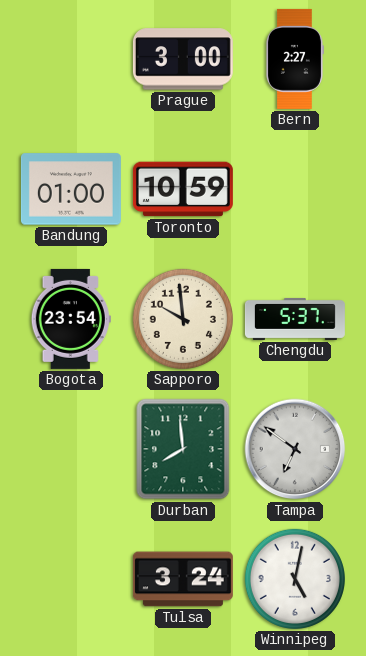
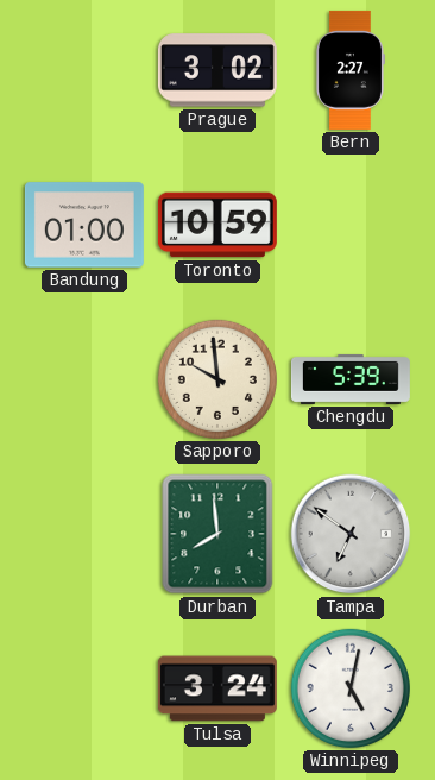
Prague: 3:00 -> 3:02
Bogota: 23:54 -> none
Chengdu: 5:37 -> 5:39
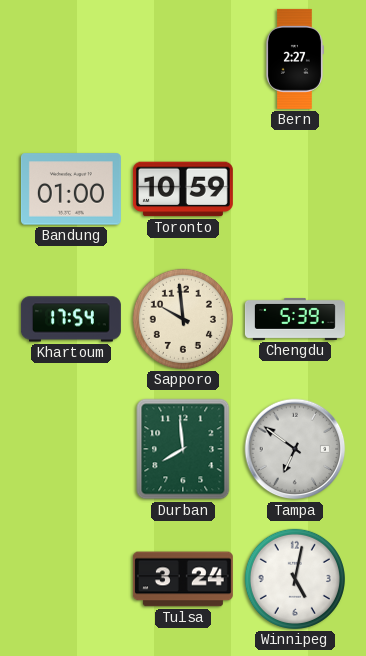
Prague: 3:02 -> none
Khartoum: none -> 17:54
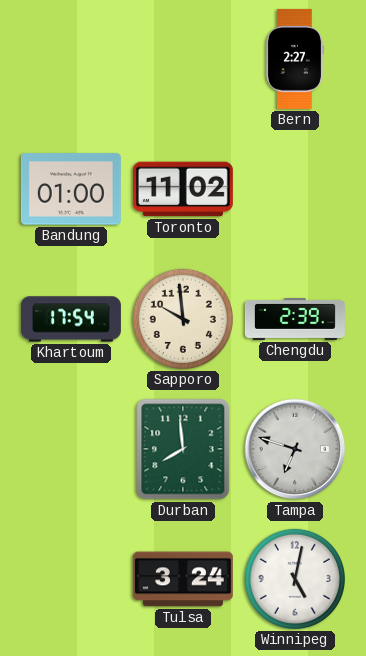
Toronto: 10:59 -> 11:02
Chengdu: 5:39 -> 2:39
Tampa: 6:51 -> 6:48
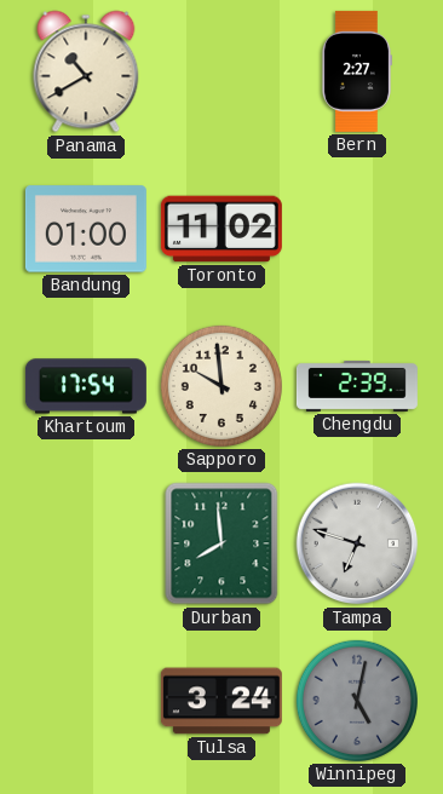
Panama: none -> 10:40
Winnipeg dial: white -> grey
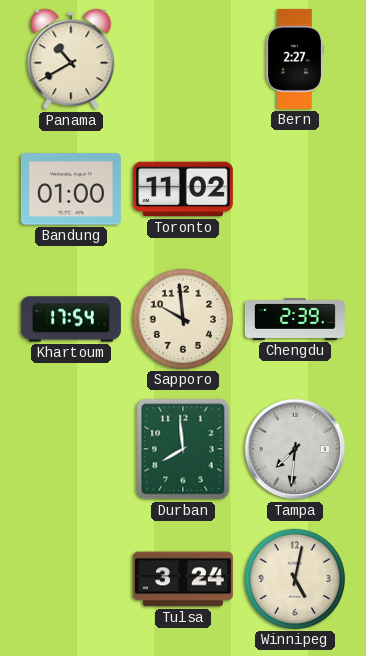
Tampa: 6:48 -> 7:31
Winnipeg dial: grey -> cream
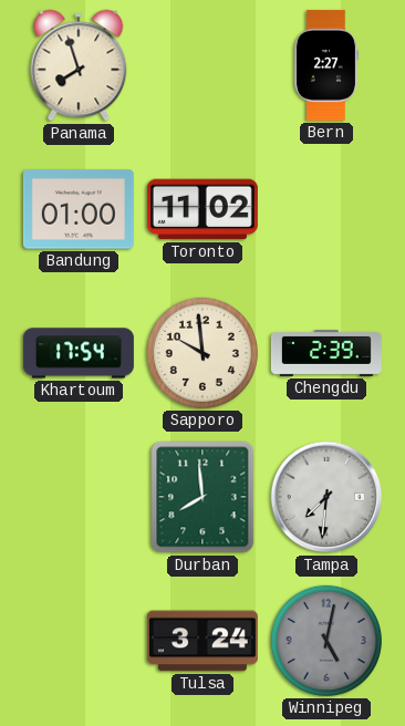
Panama: 10:40 -> 7:57
Winnipeg dial: cream -> grey
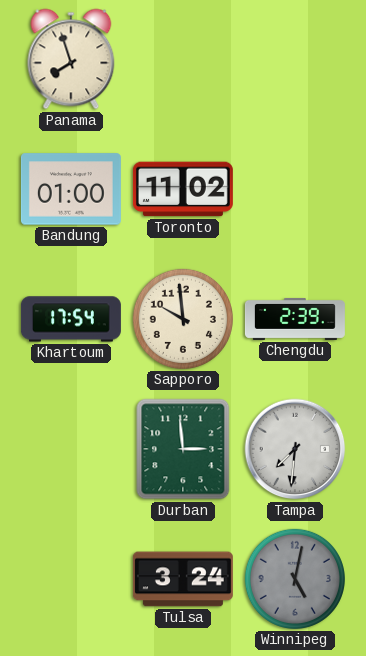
Bern: 2:27 -> none
Durban: 7:59 -> 2:59
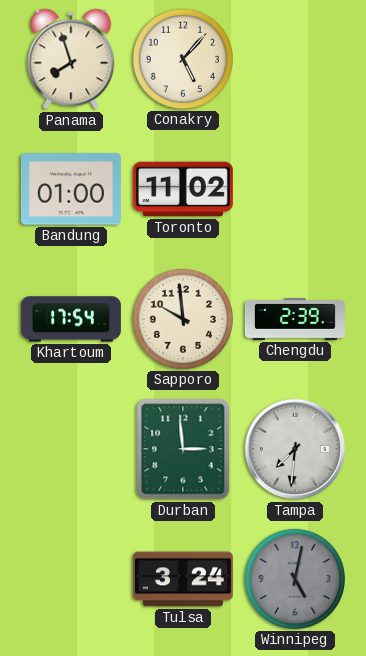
Conakry: none -> 5:07
